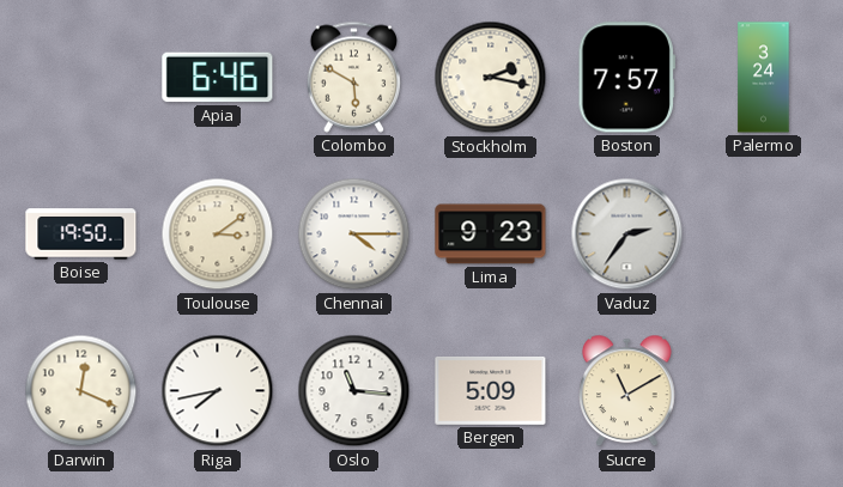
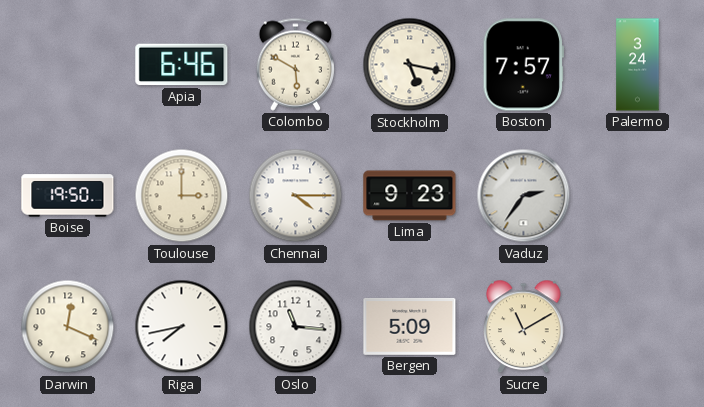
Stockholm: 2:17 -> 5:17
Toulouse: 3:09 -> 3:00
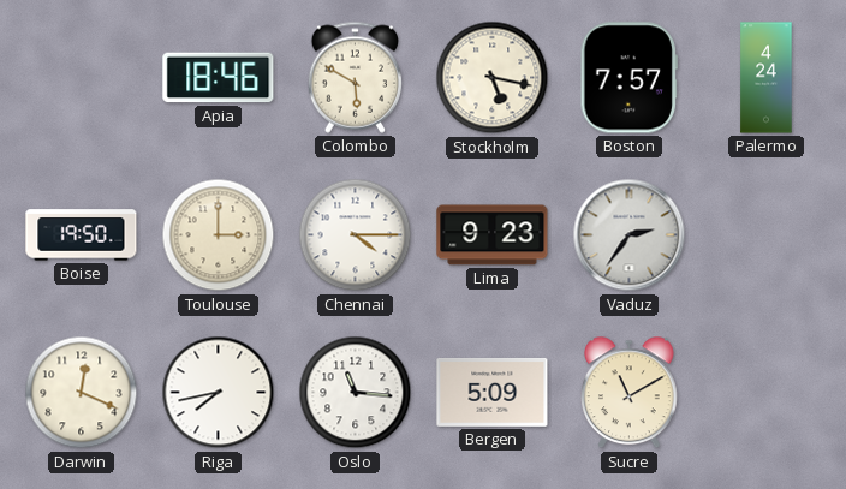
Apia: 6:46 -> 18:46
Palermo: 3:24 -> 4:24
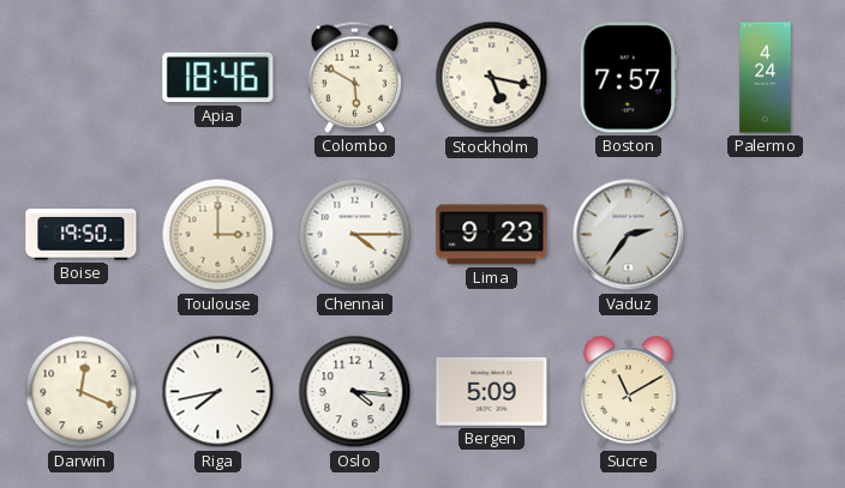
Oslo: 11:16 -> 4:16
